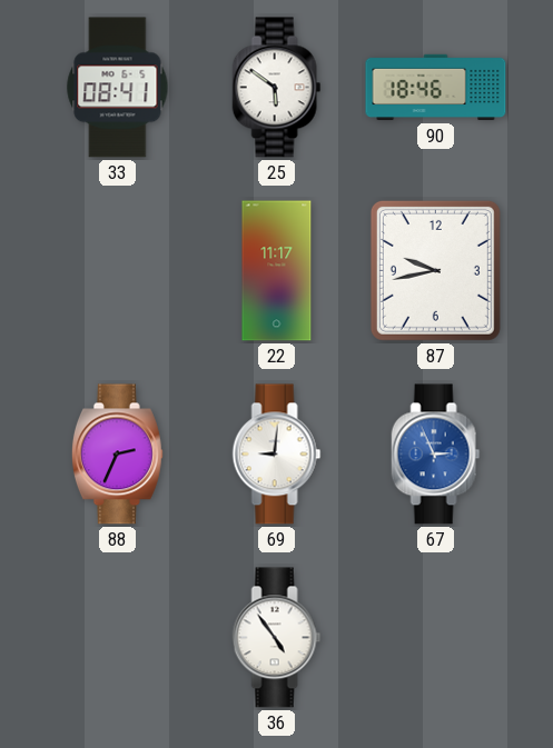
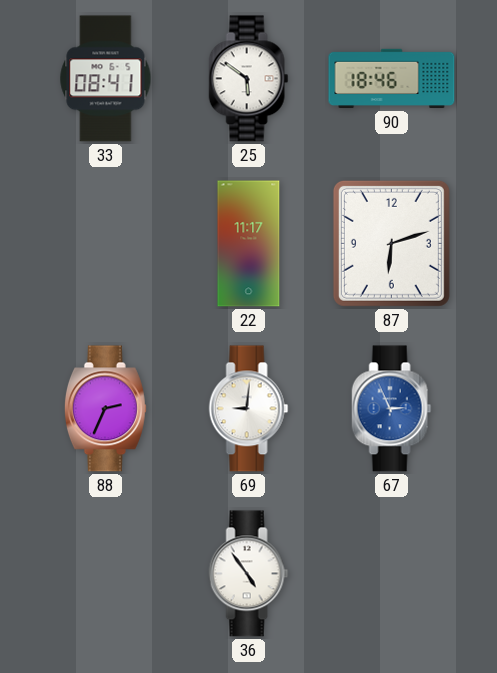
87: 9:43 -> 6:12
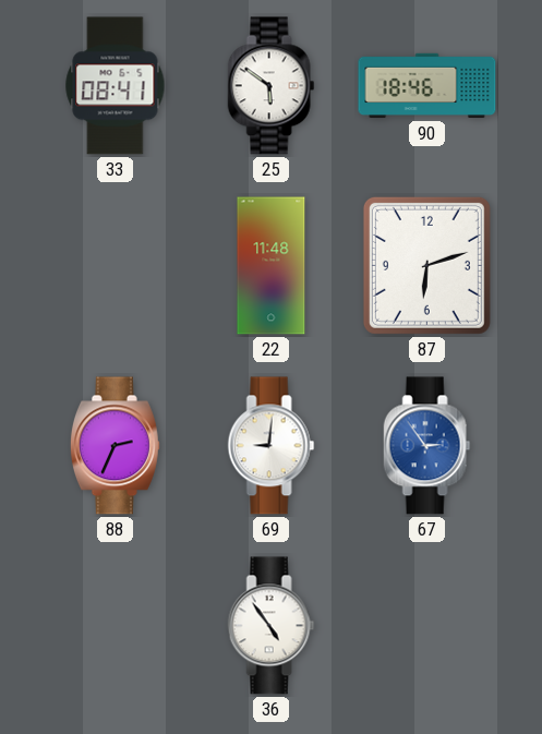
22: 11:17 -> 11:48
67: 2:56 -> 2:54
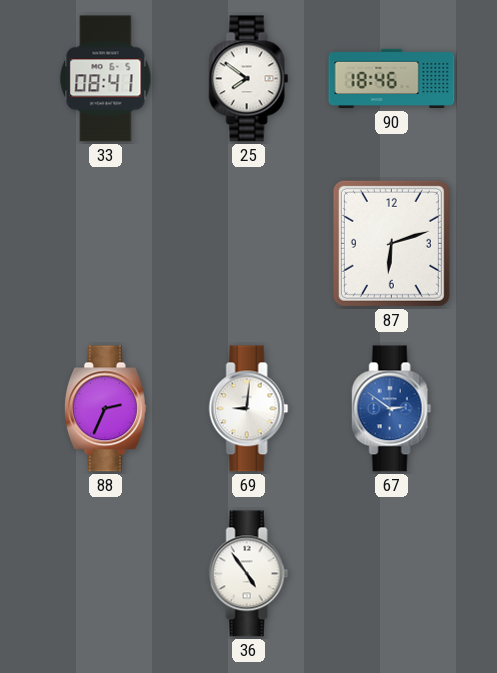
25: 5:51 -> 7:51
22: 11:48 -> none
67: 2:54 -> 2:51
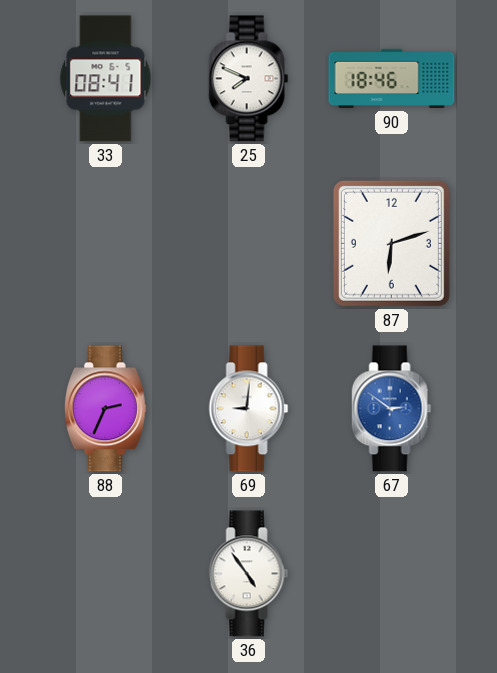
25: 7:51 -> 7:49
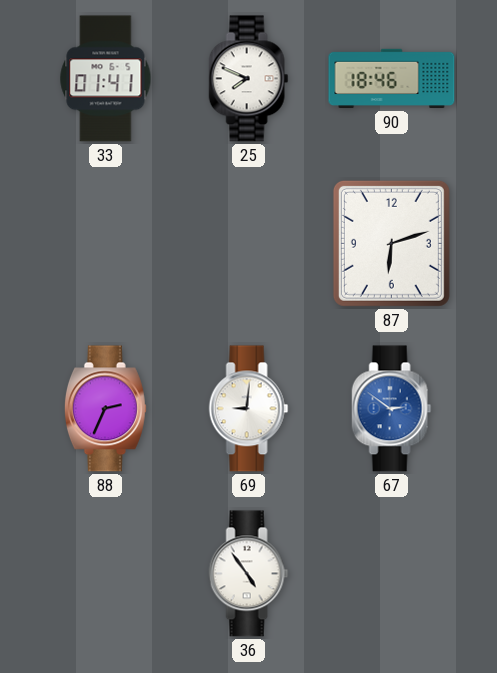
33: 08:41 -> 01:41
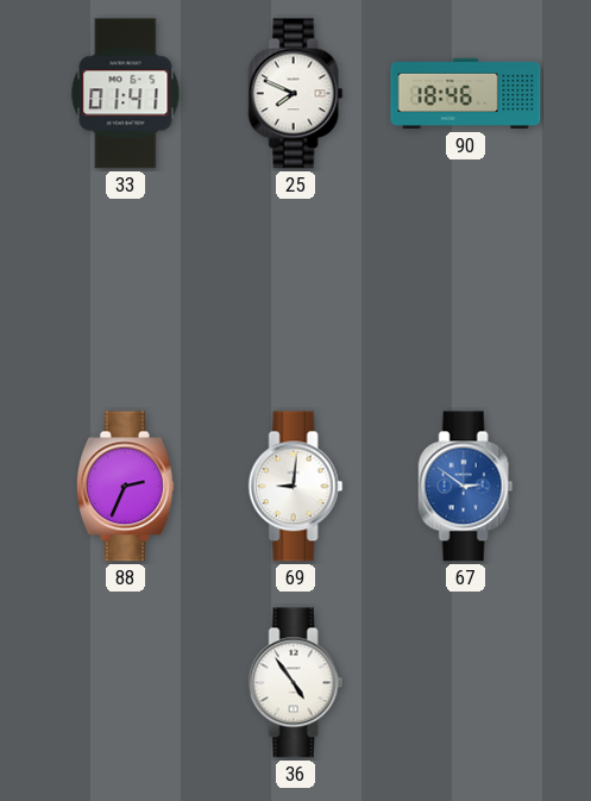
87: 6:12 -> none
